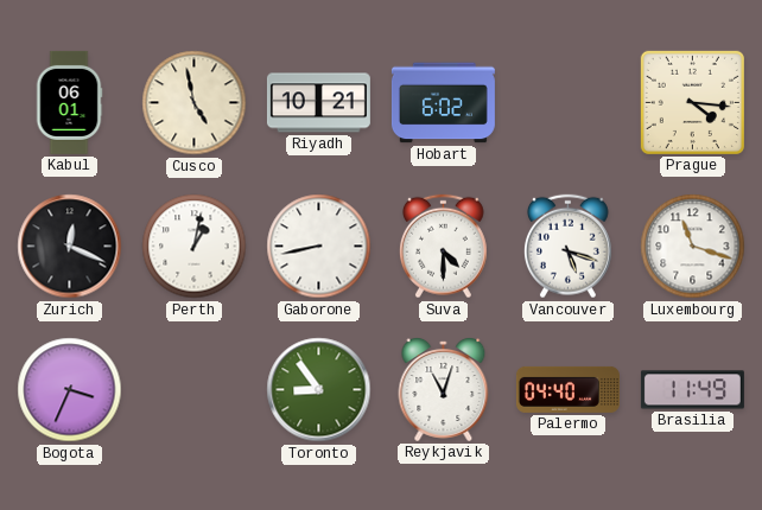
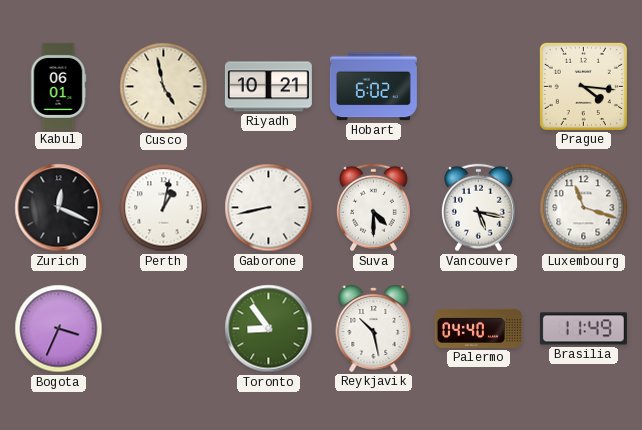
Vancouver: 5:18 -> 5:17
Reykjavik: 11:03 -> 10:28
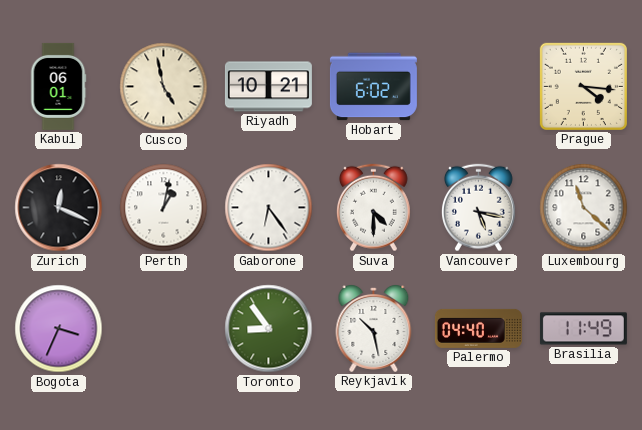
Gaborone: 8:43 -> 6:24
Luxembourg: 11:18 -> 11:22
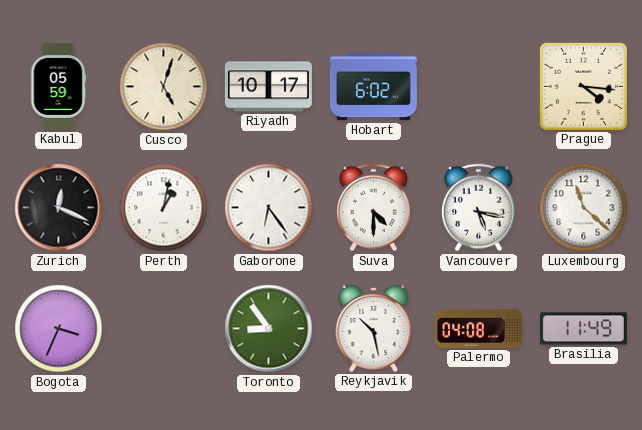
Kabul: 06:01 -> 05:59
Cusco: 4:58 -> 5:03
Riyadh: 10:21 -> 10:17
Palermo: 04:40 -> 04:08
